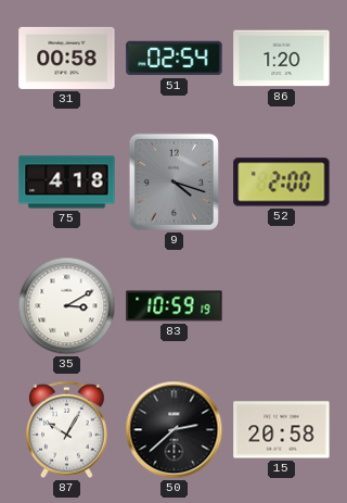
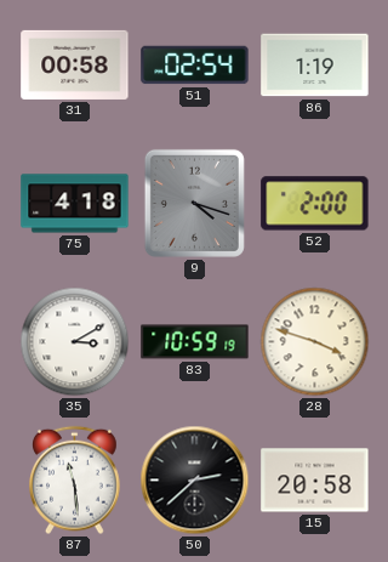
86: 1:20 -> 1:19
28: none -> 3:48
87: 10:05 -> 11:29
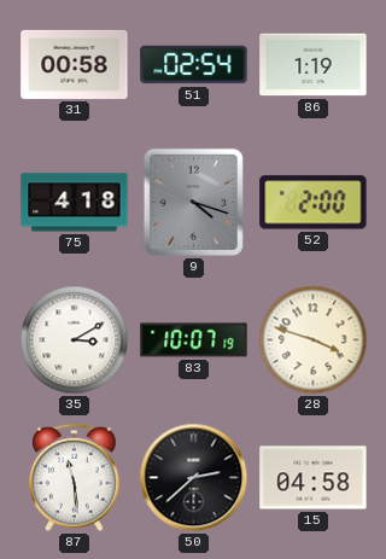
83: 10:59 -> 10:07
15: 20:58 -> 04:58
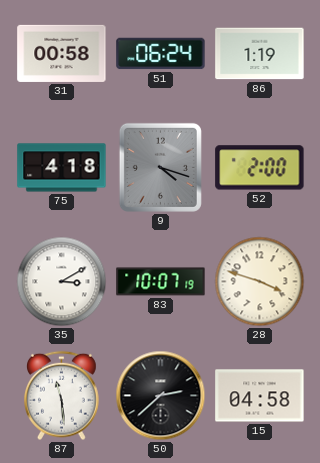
51: 02:54 -> 06:24
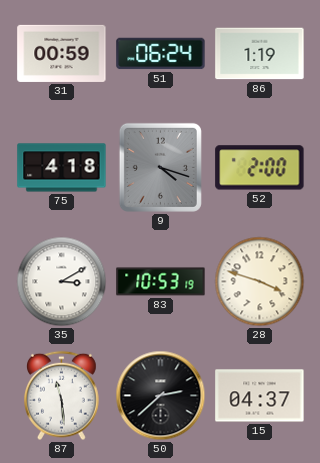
31: 00:58 -> 00:59
83: 10:07 -> 10:53
15: 04:58 -> 04:37
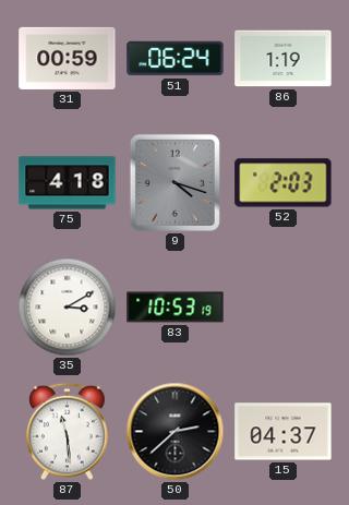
52: 2:00 -> 2:03
28: 3:48 -> none
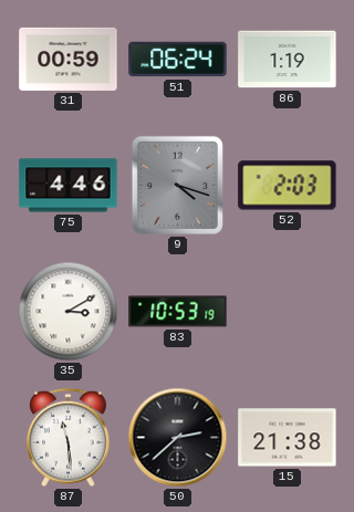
75: 4:18 -> 4:46
15: 04:37 -> 21:38
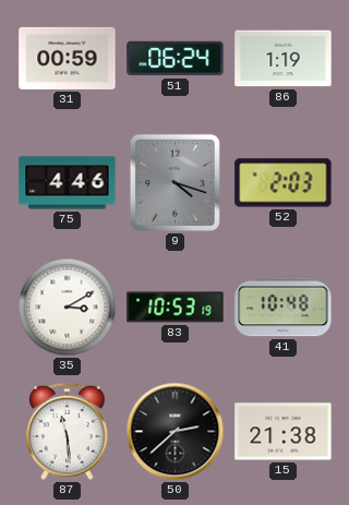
41: none -> 10:48
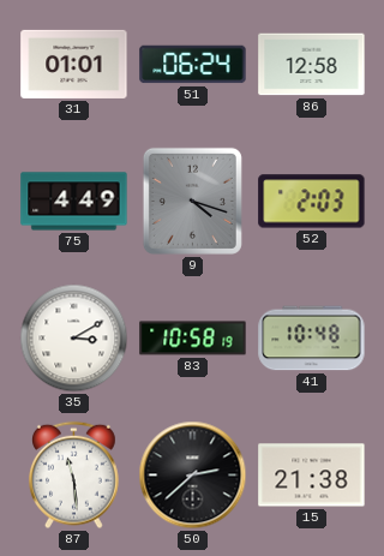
31: 00:59 -> 01:01
86: 1:19 -> 12:58
75: 4:46 -> 4:49
83: 10:53 -> 10:58
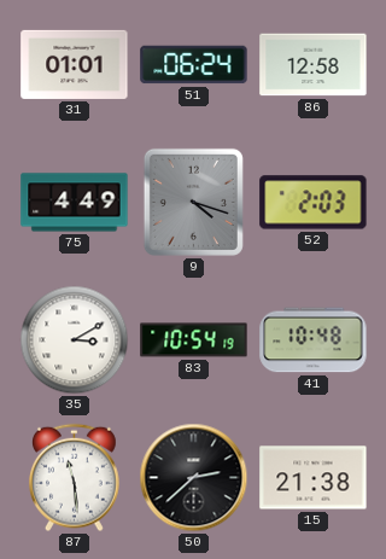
83: 10:58 -> 10:54
